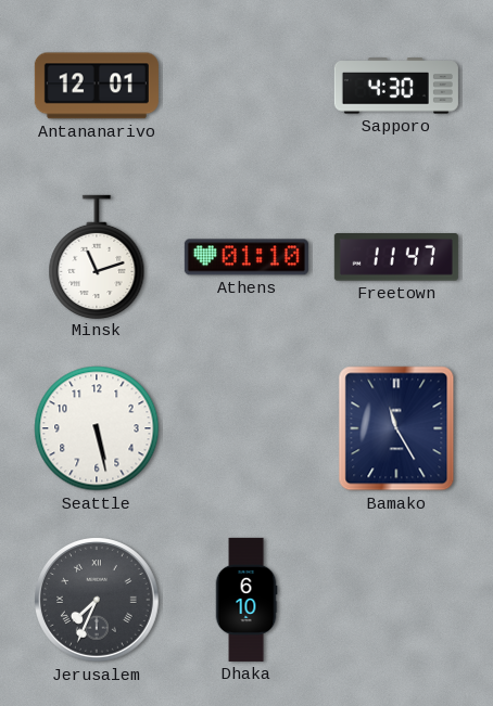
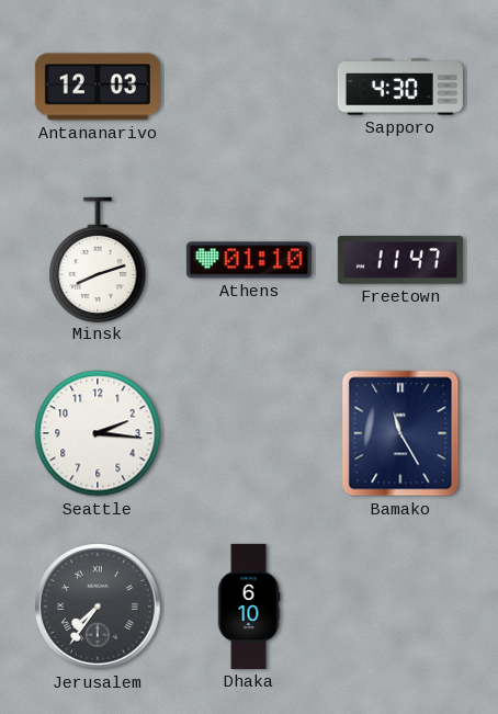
Antananarivo: 12:01 -> 12:03
Minsk: 11:12 -> 8:12
Seattle: 5:28 -> 2:16
Jerusalem: 7:34 -> 7:36
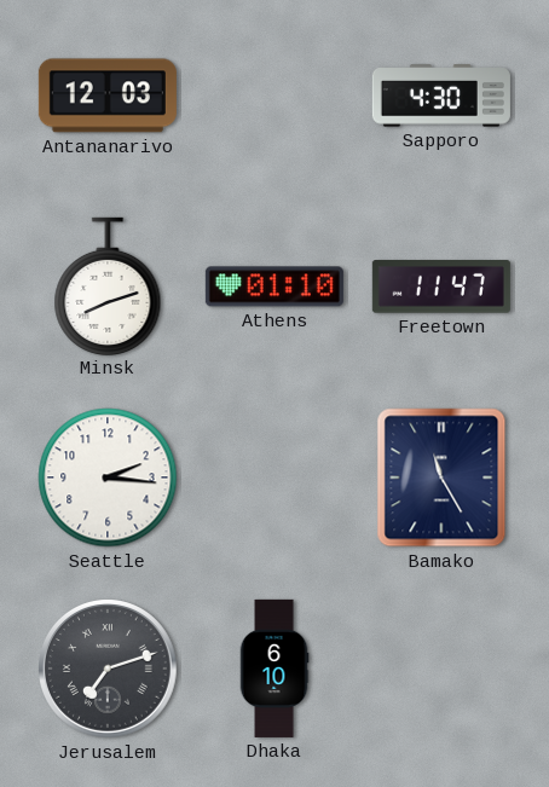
Jerusalem: 7:36 -> 7:12
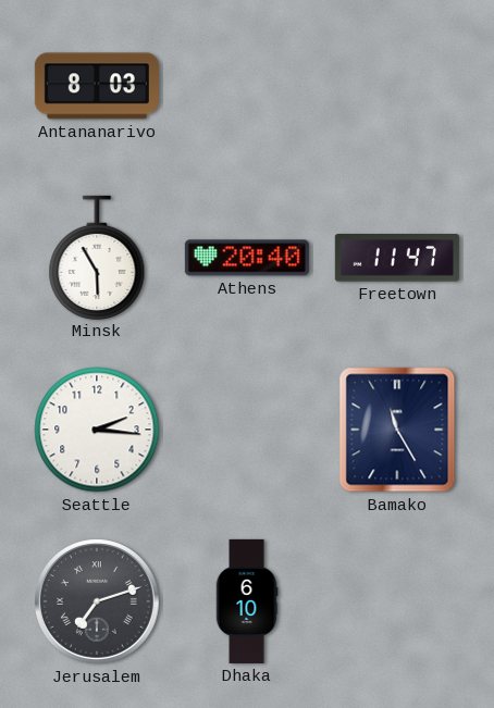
Antananarivo: 12:03 -> 8:03
Sapporo: 4:30 -> none
Minsk: 8:12 -> 5:55
Athens: 01:10 -> 20:40
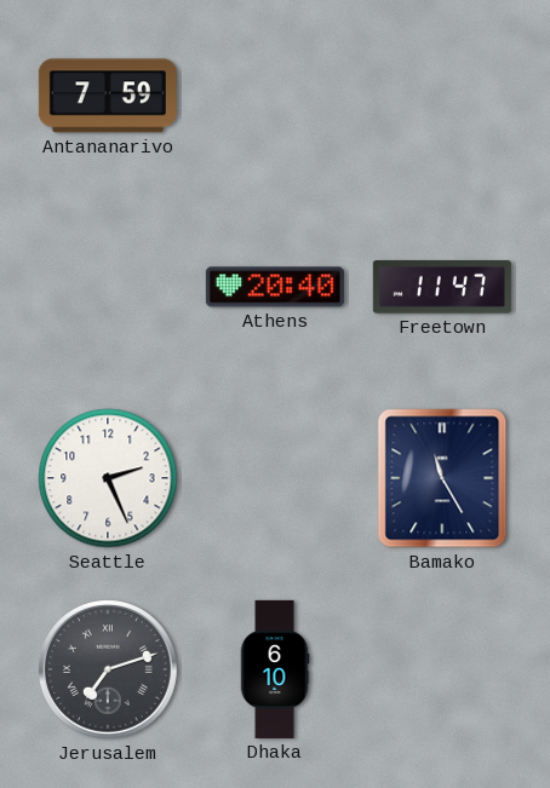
Antananarivo: 8:03 -> 7:59
Minsk: 5:55 -> none
Seattle: 2:16 -> 2:26
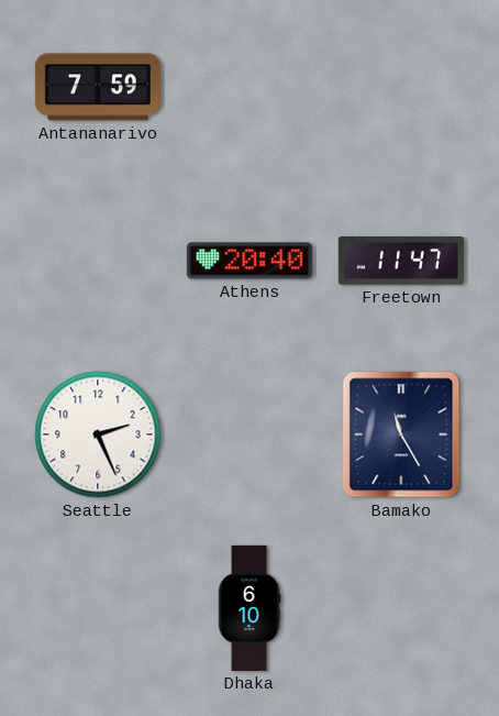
Jerusalem: 7:12 -> none
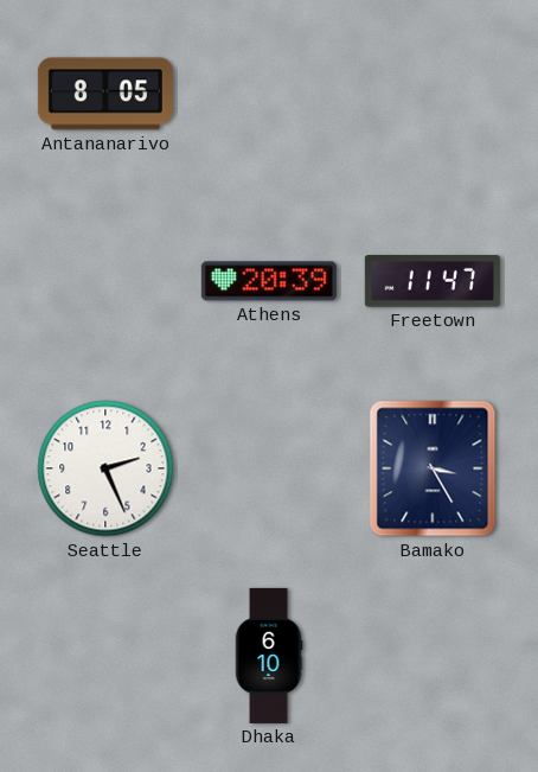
Antananarivo: 7:59 -> 8:05
Athens: 20:40 -> 20:39
Bamako: 11:25 -> 3:25
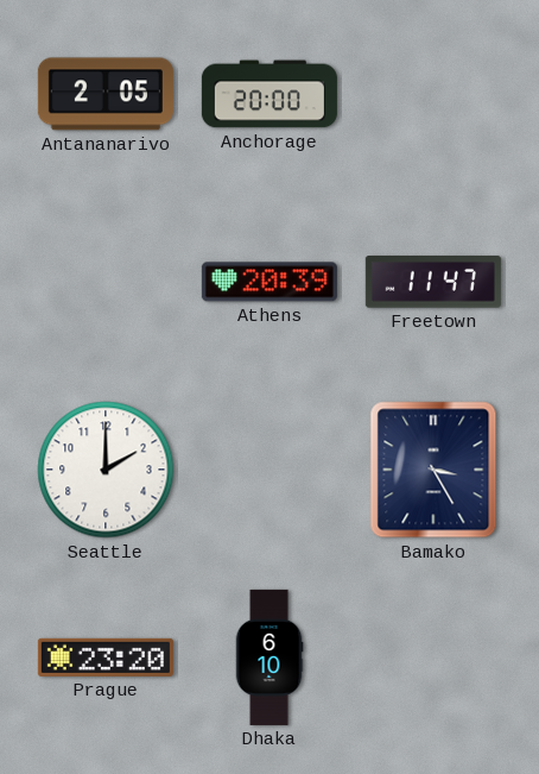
Antananarivo: 8:05 -> 2:05
Anchorage: none -> 20:00
Seattle: 2:26 -> 2:00
Prague: none -> 23:20
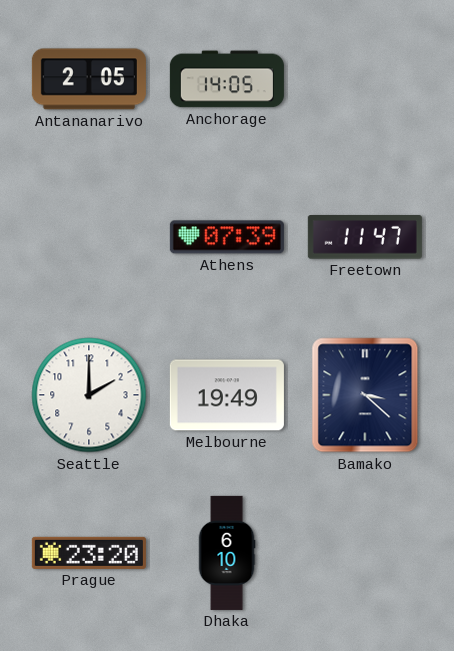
Anchorage: 20:00 -> 14:05
Athens: 20:39 -> 07:39
Melbourne: none -> 19:49
Bamako: 3:25 -> 3:22
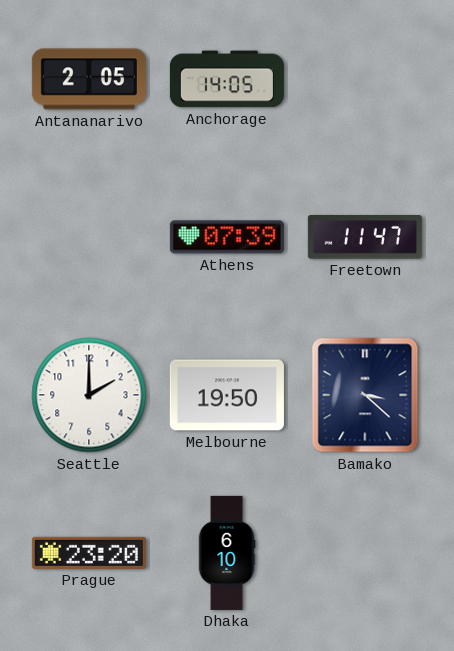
Melbourne: 19:49 -> 19:50
